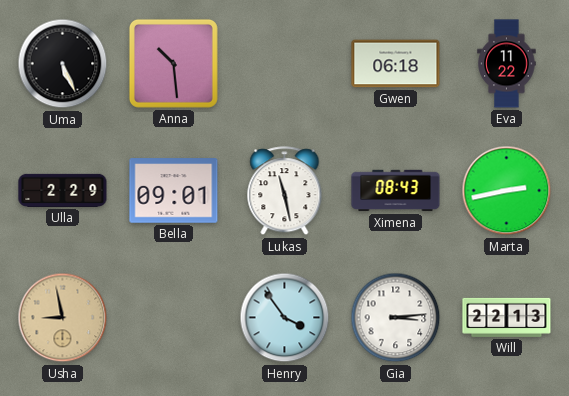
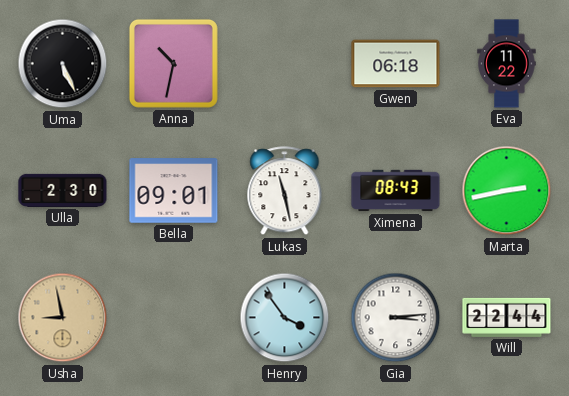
Anna: 10:29 -> 10:32
Ulla: 2:29 -> 2:30
Will: 22:13 -> 22:44
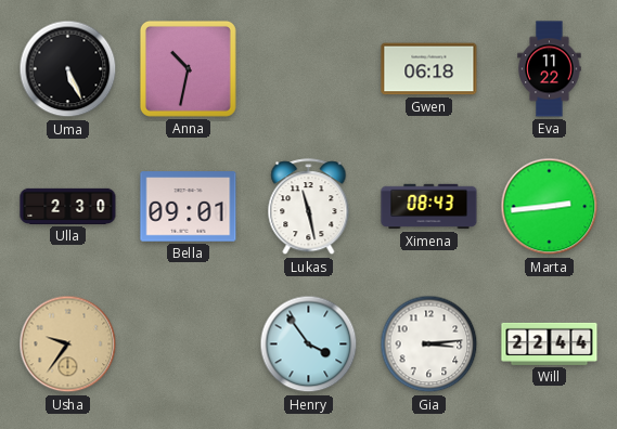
Marta: 2:43 -> 2:44
Usha: 8:58 -> 9:36
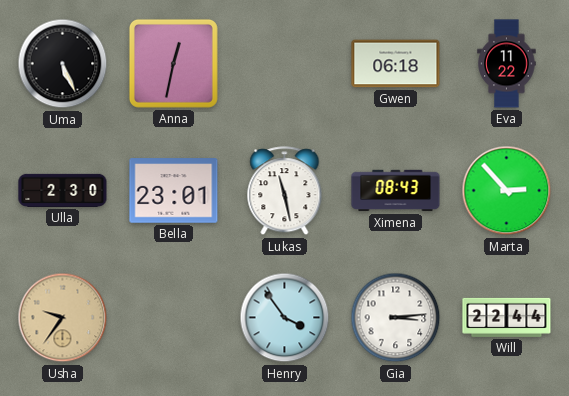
Anna: 10:32 -> 12:32
Bella: 09:01 -> 23:01
Marta: 2:44 -> 2:53
